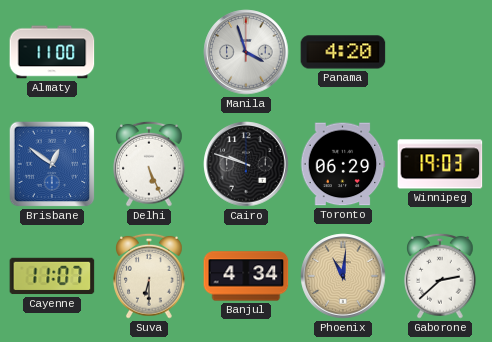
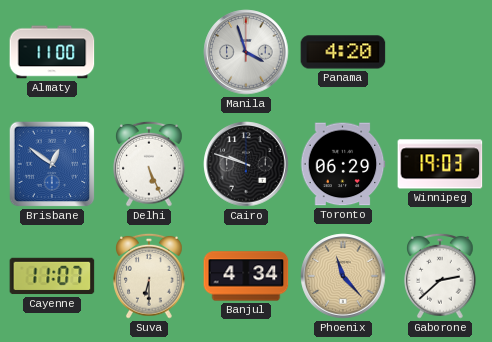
Phoenix: 11:01 -> 11:23
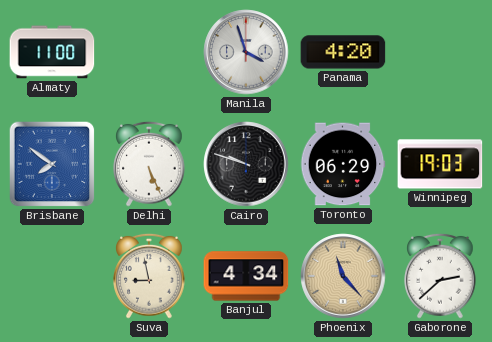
Brisbane: 12:51 -> 7:51
Cayenne: 11:07 -> none
Suva: 6:30 -> 8:58
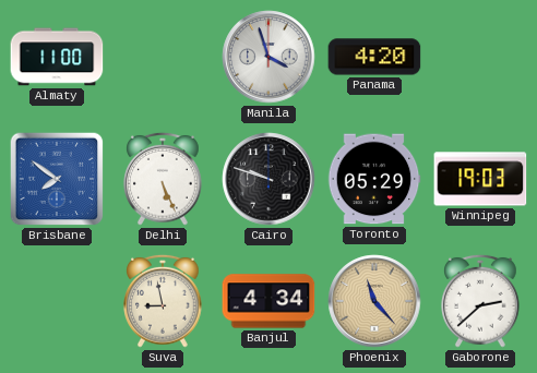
Toronto: 06:29 -> 05:29
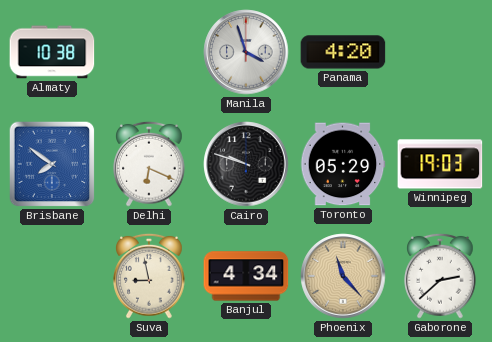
Almaty: 11:00 -> 10:38
Delhi: 5:26 -> 6:19
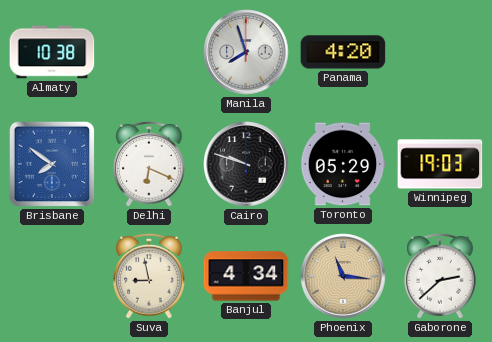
Manila: 3:57 -> 7:57
Phoenix: 11:23 -> 11:16
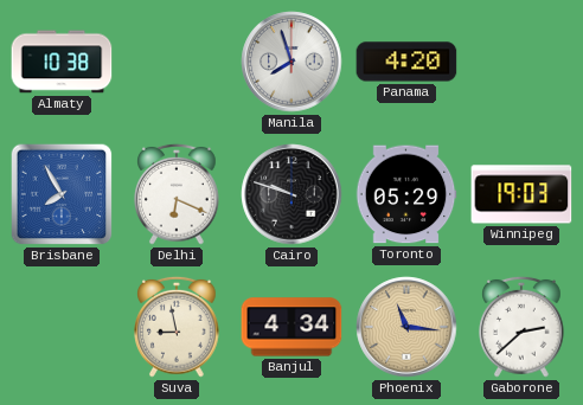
Brisbane: 7:51 -> 7:55
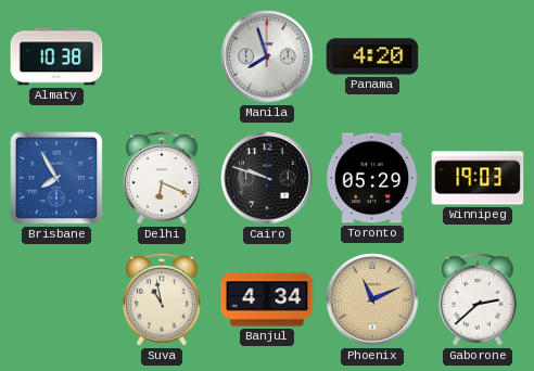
Suva: 8:58 -> 10:58
Phoenix: 11:16 -> 11:11
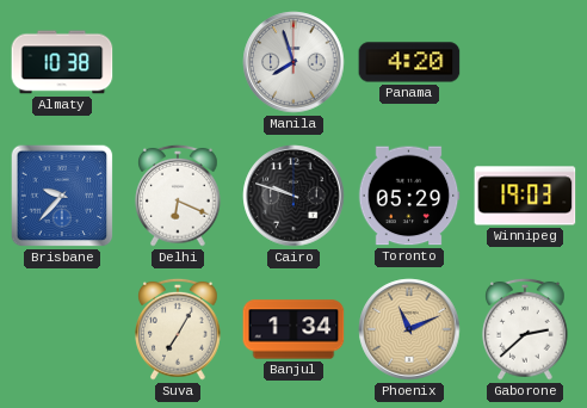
Brisbane: 7:55 -> 9:37
Suva: 10:58 -> 7:05
Banjul: 4:34 -> 1:34
